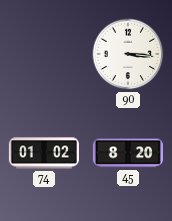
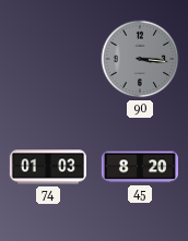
90 dial: white -> grey
74: 01:02 -> 01:03
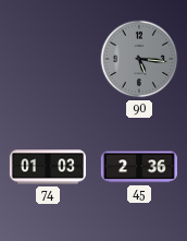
90: 3:16 -> 5:16
45: 8:20 -> 2:36
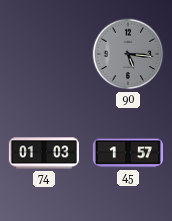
45: 2:36 -> 1:57
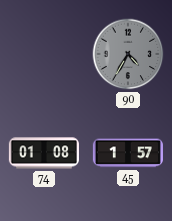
90: 5:16 -> 4:35
74: 01:03 -> 01:08
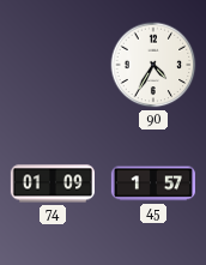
90 dial: grey -> white
74: 01:08 -> 01:09
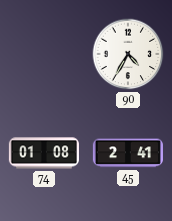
74: 01:09 -> 01:08
45: 1:57 -> 2:41
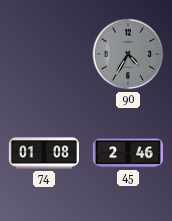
90 dial: white -> grey
45: 2:41 -> 2:46
